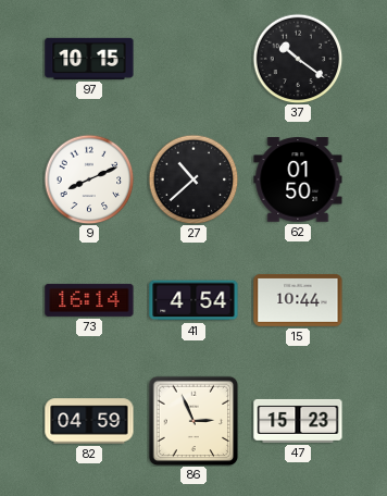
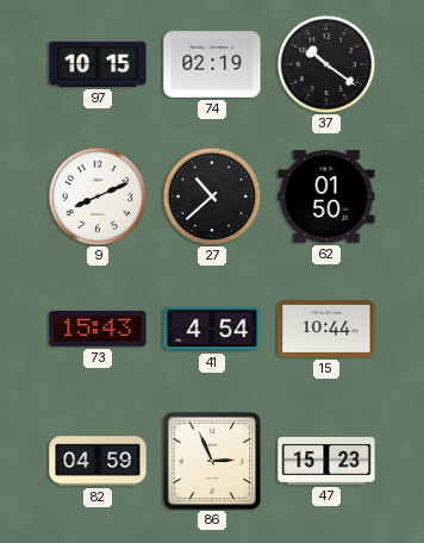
74: none -> 02:19
73: 16:14 -> 15:43
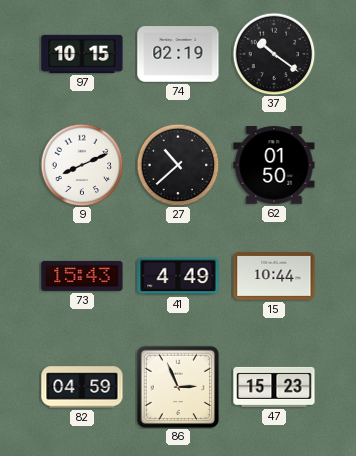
41: 4:54 -> 4:49
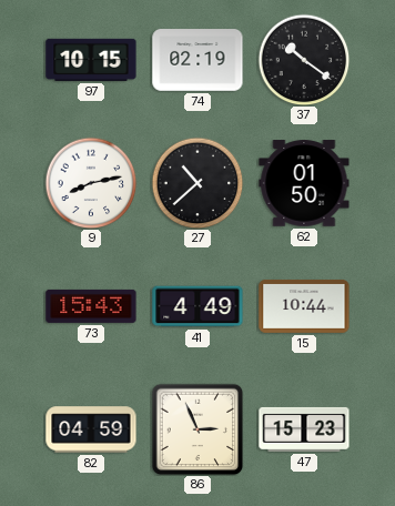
9: 8:11 -> 8:13
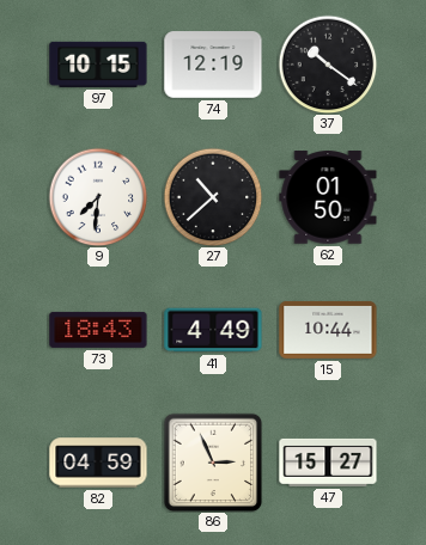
74: 02:19 -> 12:19
9: 8:13 -> 7:31
73: 15:43 -> 18:43
47: 15:23 -> 15:27
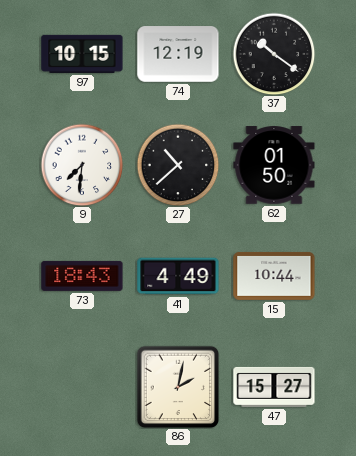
82: 04:59 -> none
86: 2:56 -> 2:02
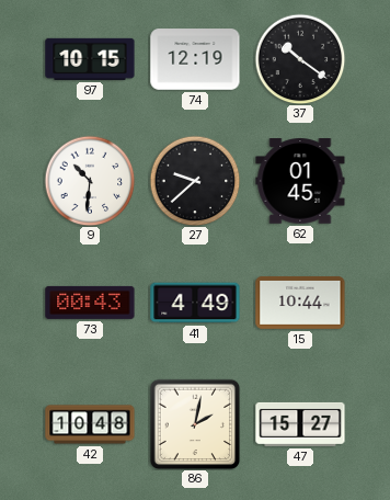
9: 7:31 -> 10:31
27: 10:38 -> 9:38
62: 01:50 -> 01:45
73: 18:43 -> 00:43
42: none -> 10:48
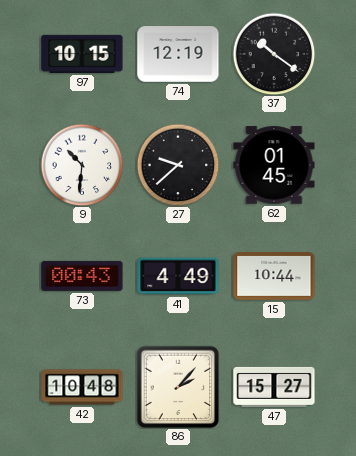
86: 2:02 -> 2:07
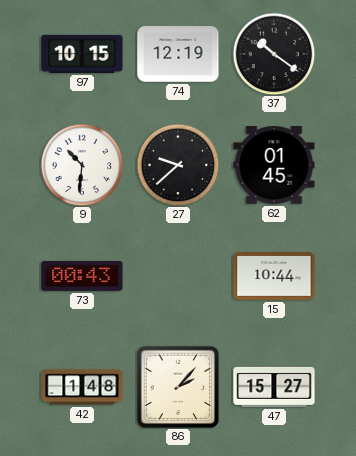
41: 4:49 -> none
42: 10:48 -> 1:48
